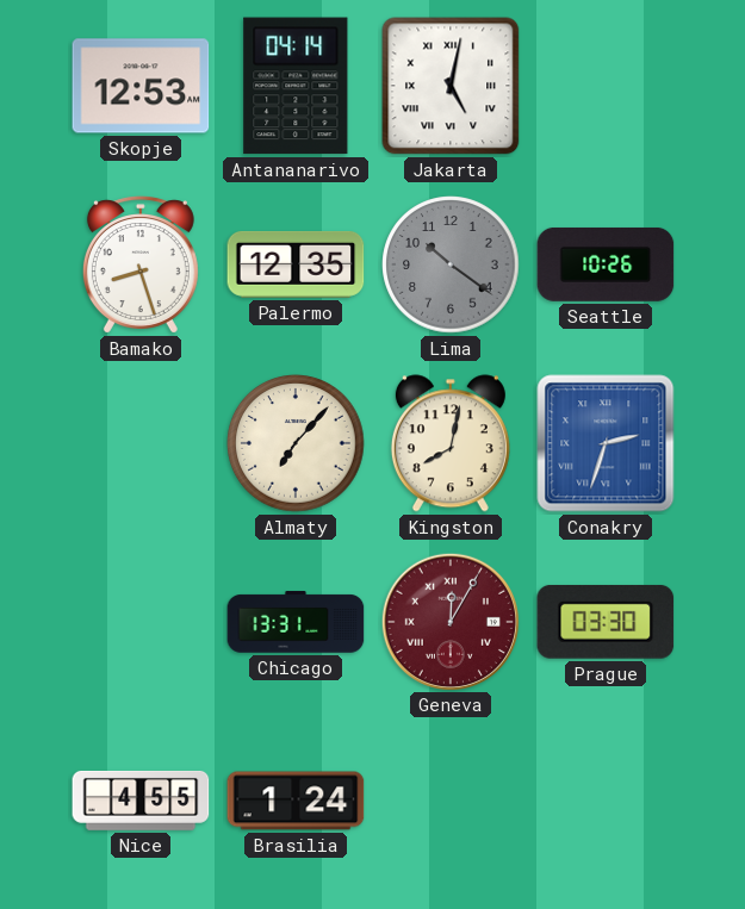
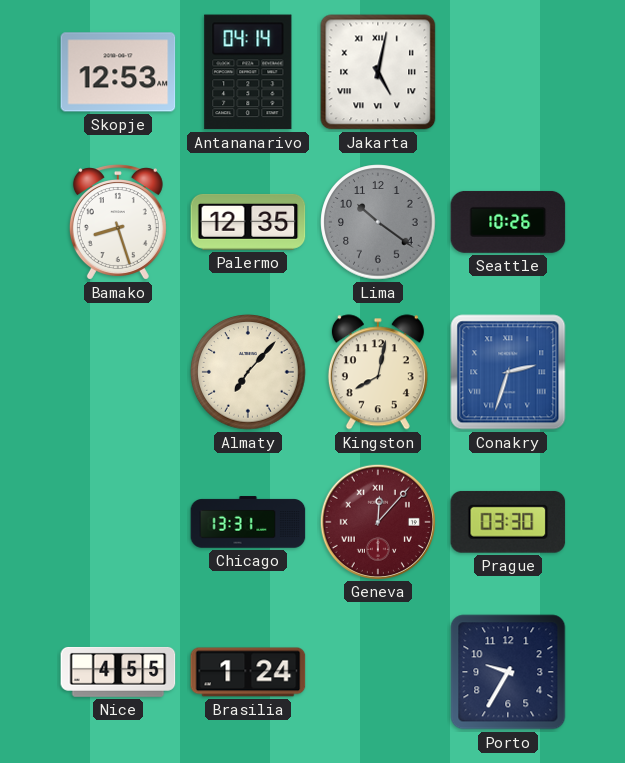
Geneva: 12:05 -> 12:07
Porto: none -> 9:35
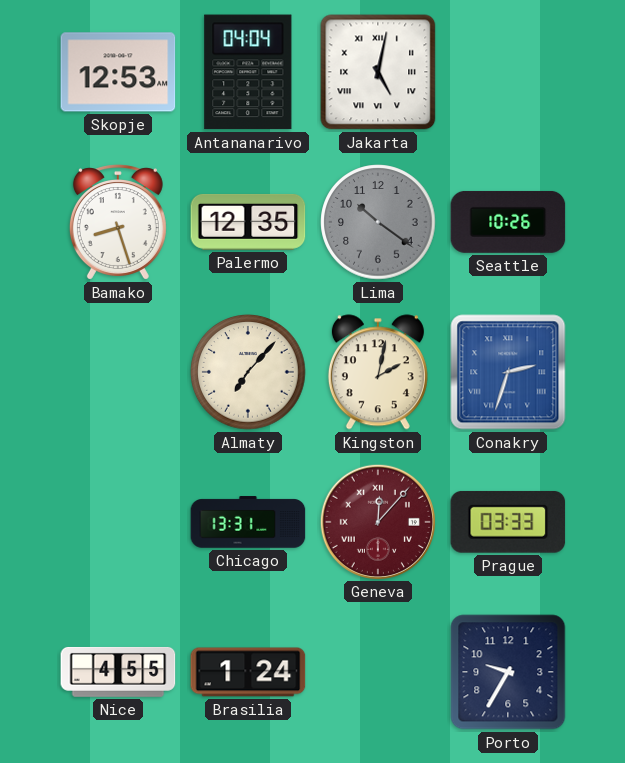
Antananarivo: 04:14 -> 04:04
Kingston: 8:02 -> 2:02
Prague: 03:30 -> 03:33
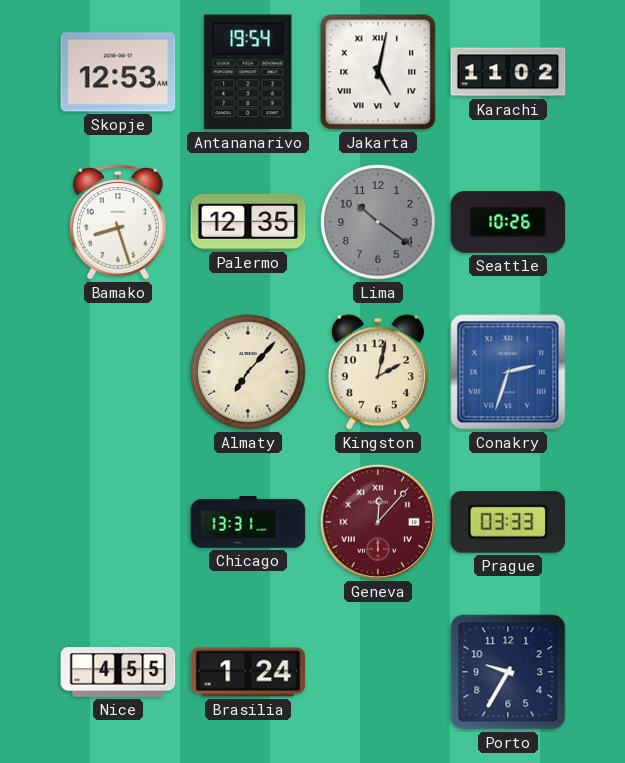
Antananarivo: 04:04 -> 19:54
Karachi: none -> 11:02
